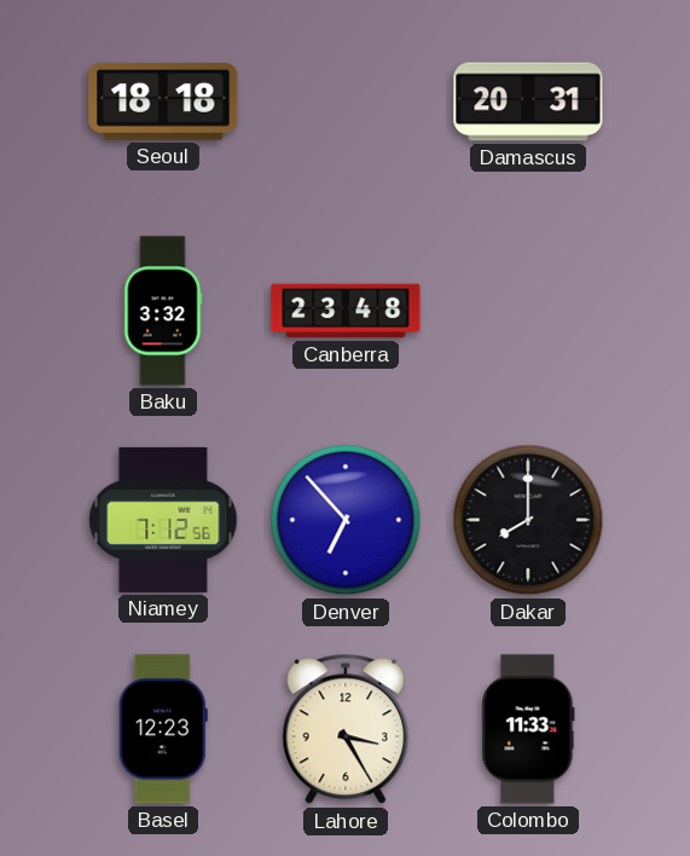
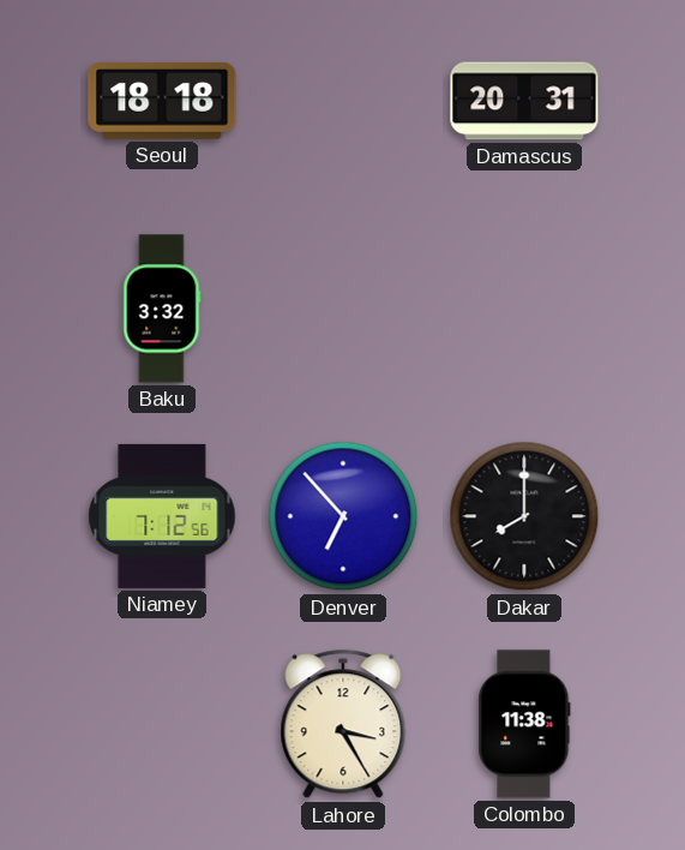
Canberra: 23:48 -> none
Basel: 12:23 -> none
Colombo: 11:33 -> 11:38
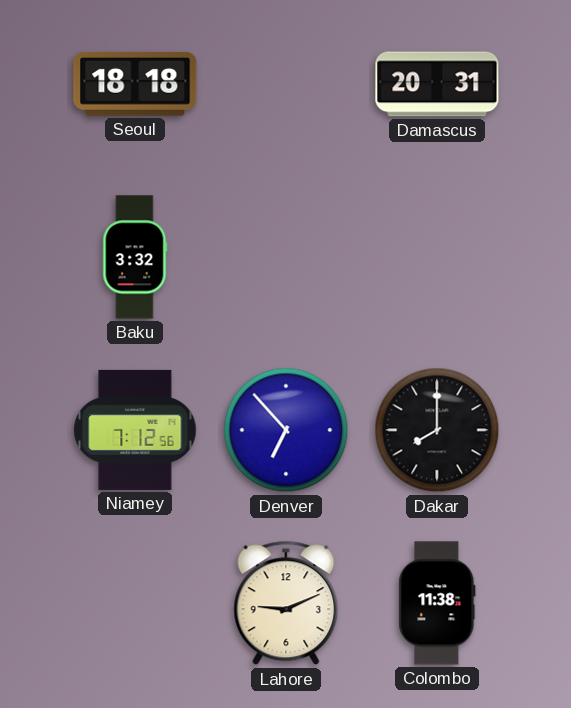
Lahore: 3:25 -> 9:11
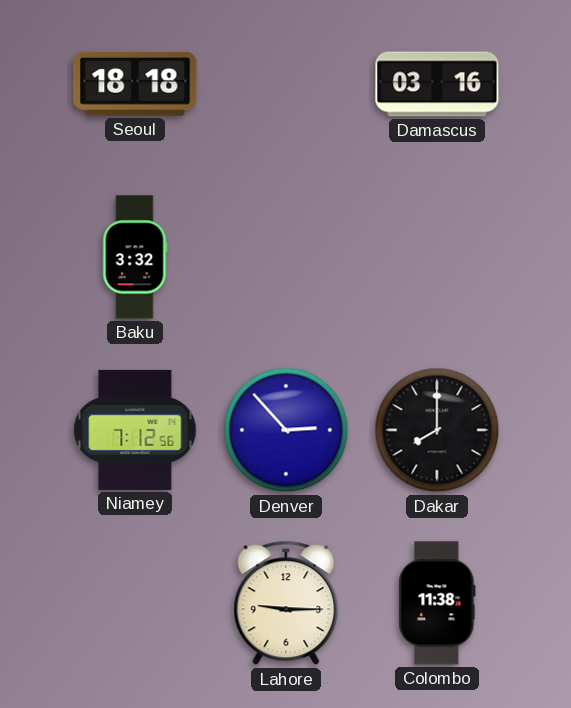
Damascus: 20:31 -> 03:16
Denver: 6:53 -> 2:53
Lahore: 9:11 -> 9:15
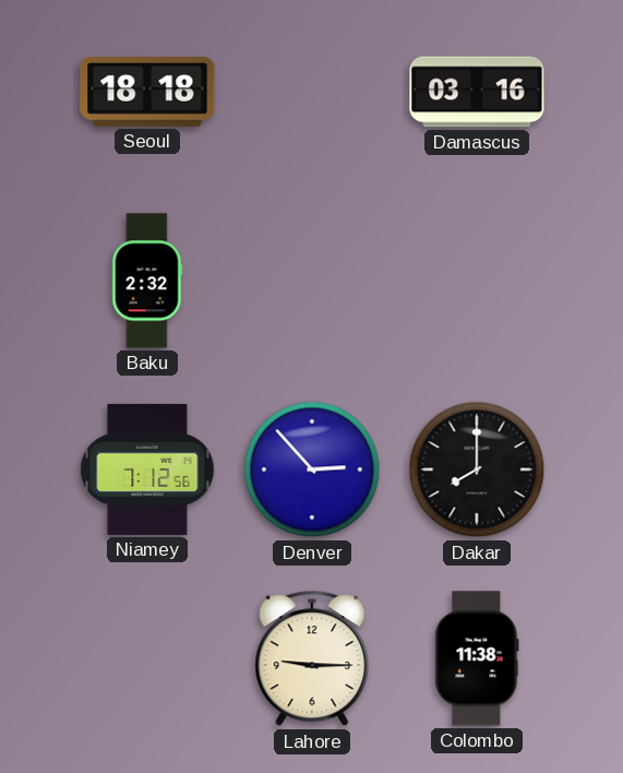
Baku: 3:32 -> 2:32
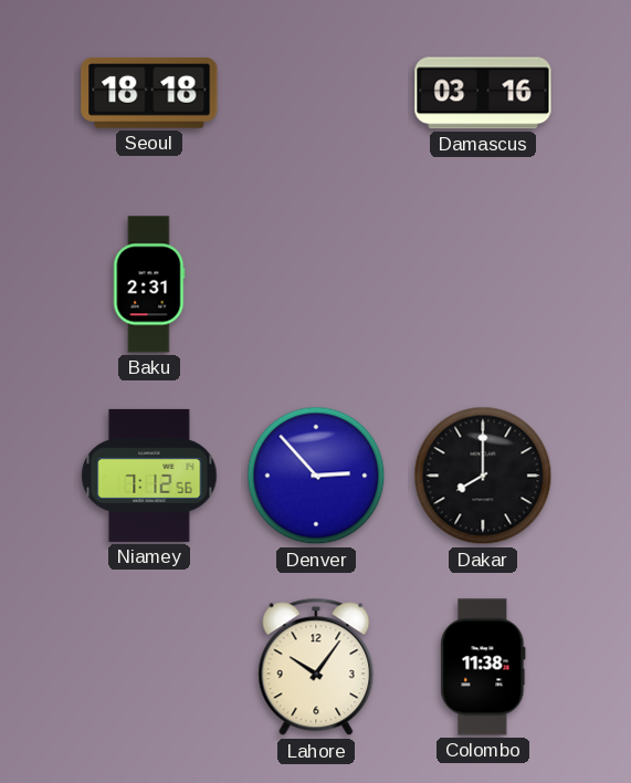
Baku: 2:32 -> 2:31
Lahore: 9:15 -> 10:06
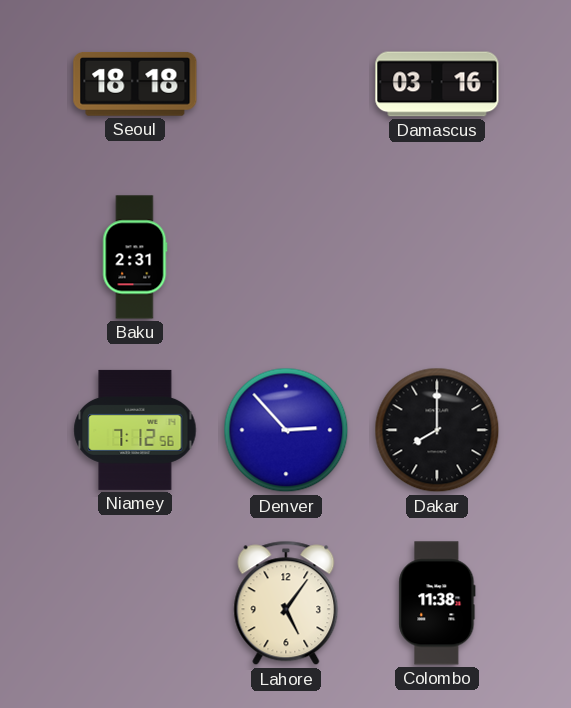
Lahore: 10:06 -> 5:06
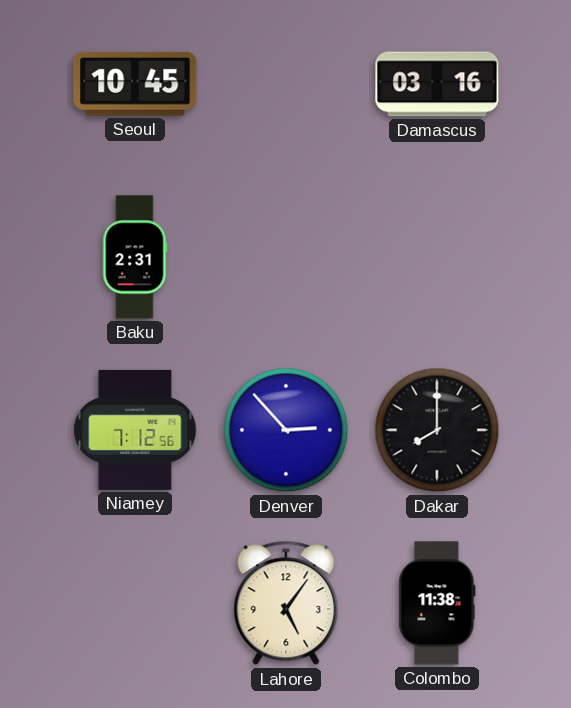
Seoul: 18:18 -> 10:45
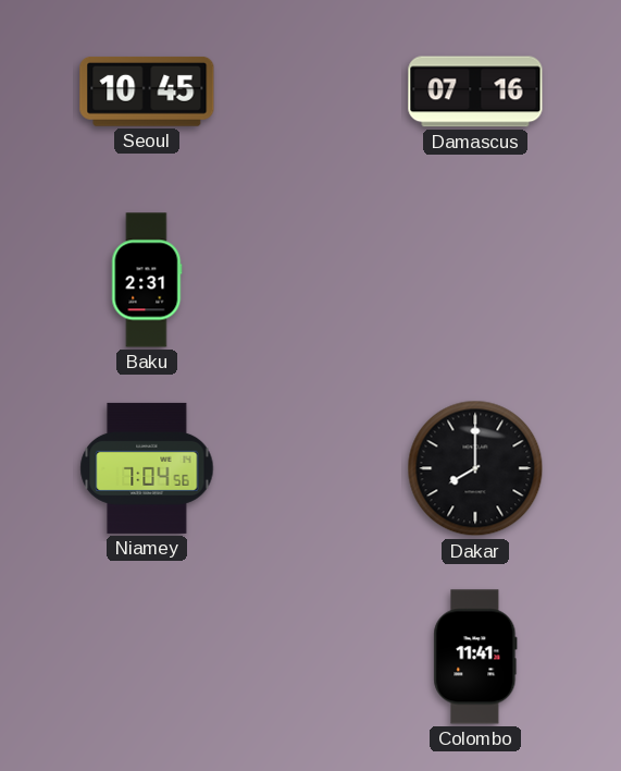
Damascus: 03:16 -> 07:16
Niamey: 7:12 -> 7:04
Denver: 2:53 -> none
Lahore: 5:06 -> none
Colombo: 11:38 -> 11:41
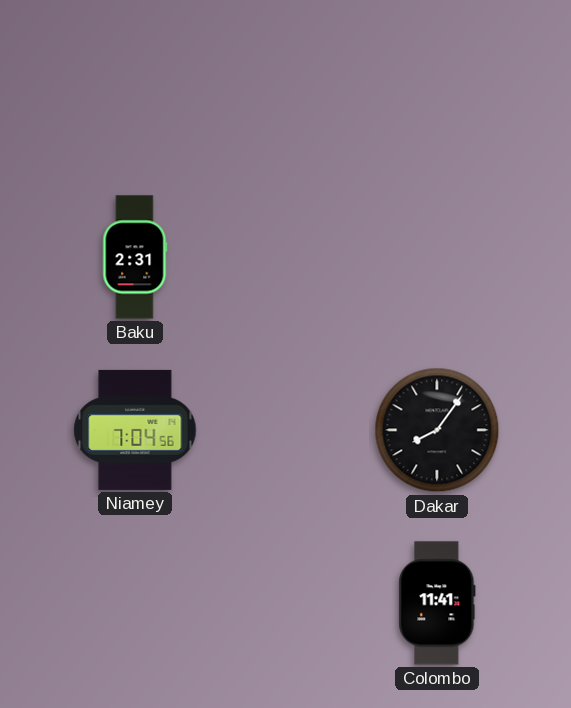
Seoul: 10:45 -> none
Damascus: 07:16 -> none
Dakar: 8:00 -> 8:06
